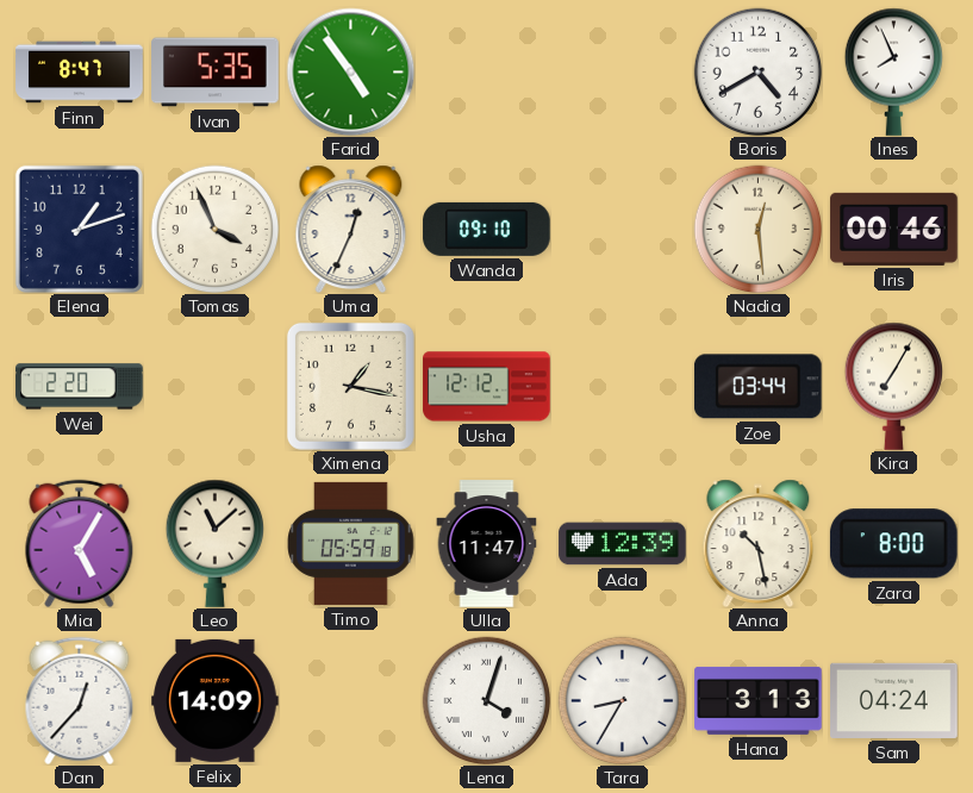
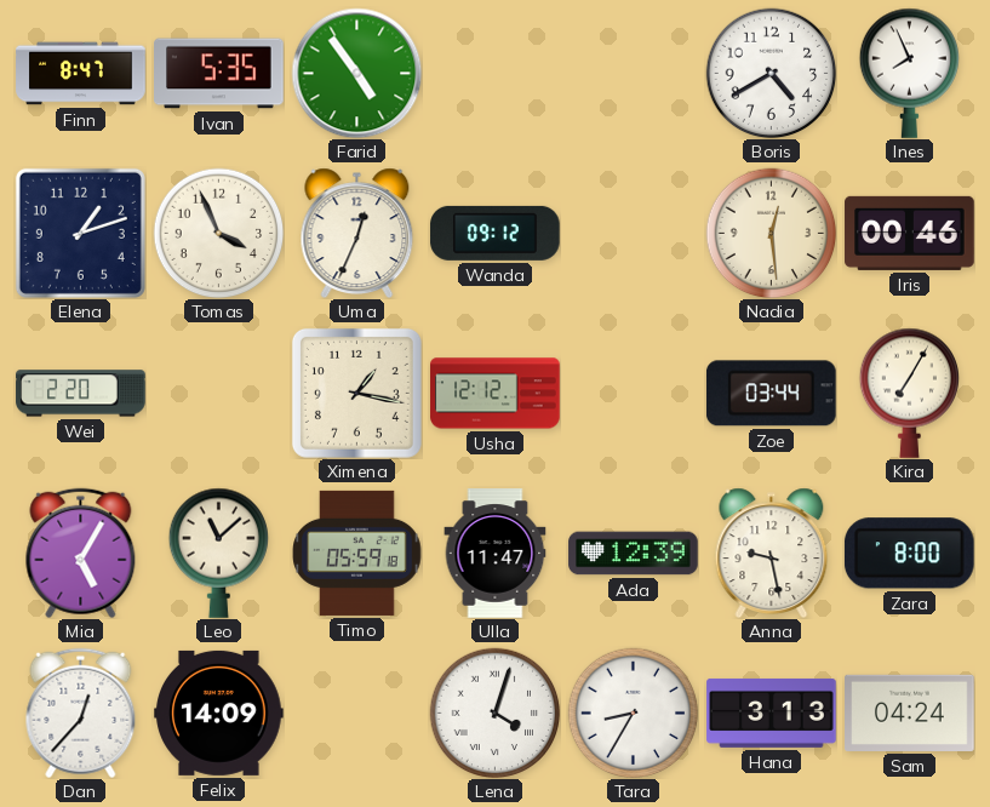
Wanda: 09:10 -> 09:12
Anna: 10:28 -> 9:28
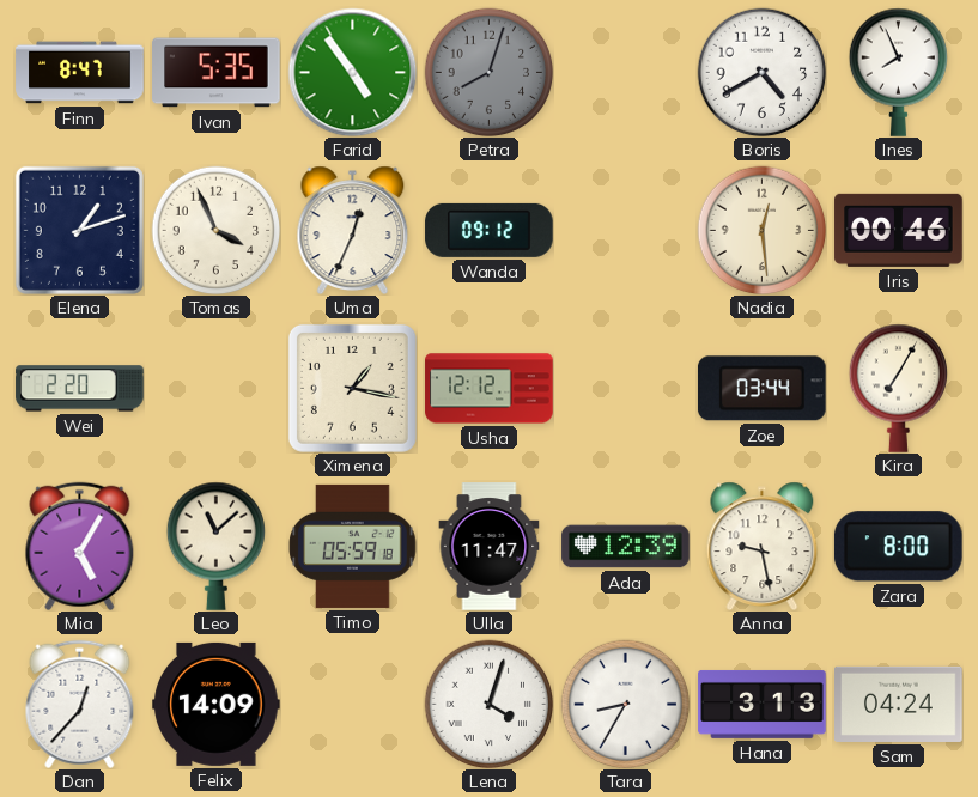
Petra: none -> 8:03
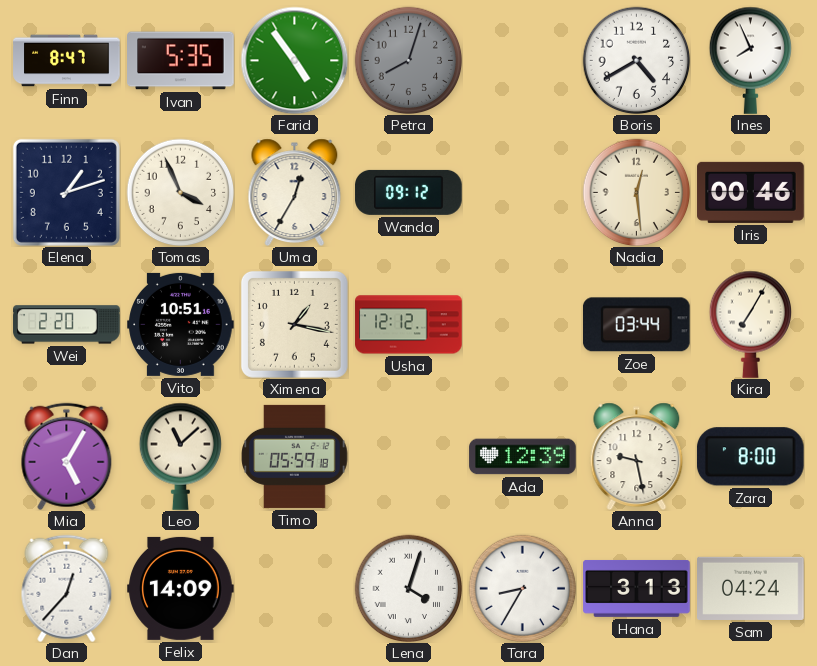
Uma: 12:34 -> 12:35
Vito: none -> 10:51
Ulla: 11:47 -> none
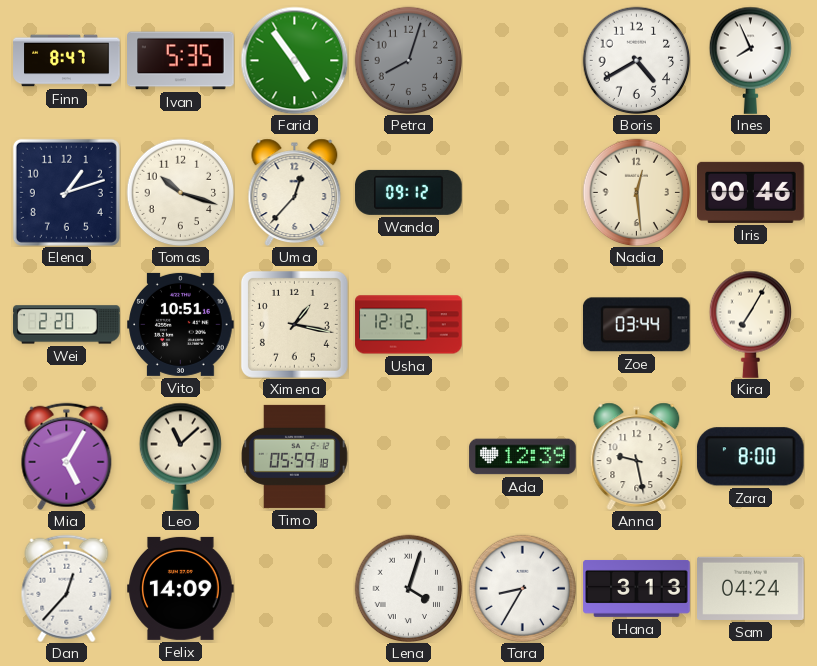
Tomas: 3:56 -> 10:18
Uma: 12:35 -> 12:37
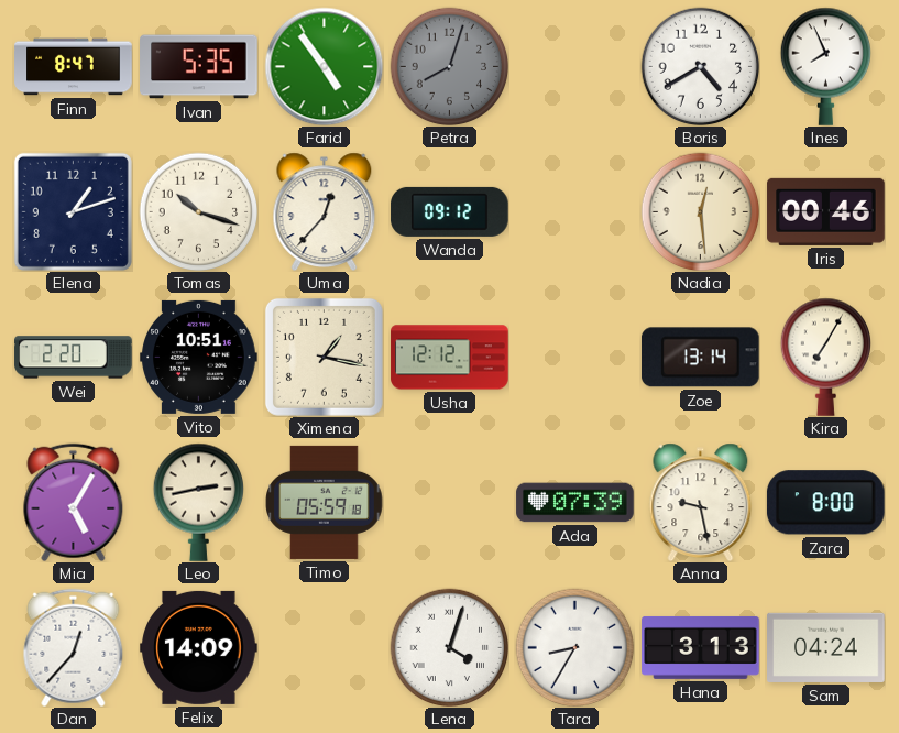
Zoe: 03:44 -> 13:14
Leo: 11:08 -> 2:43
Ada: 12:39 -> 07:39
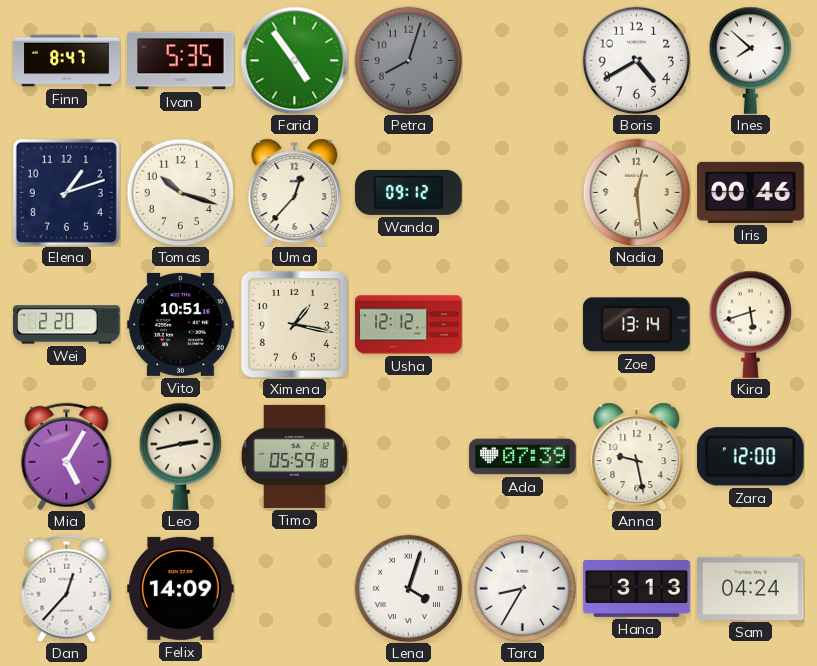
Ines: 7:56 -> 7:52
Kira: 7:05 -> 5:42
Zara: 8:00 -> 12:00
